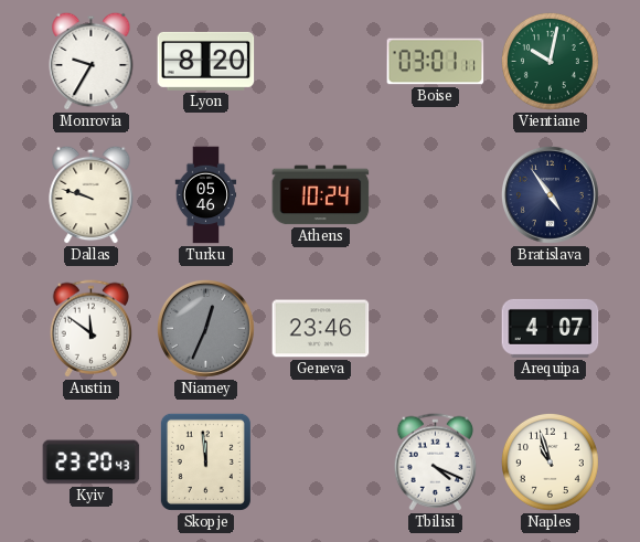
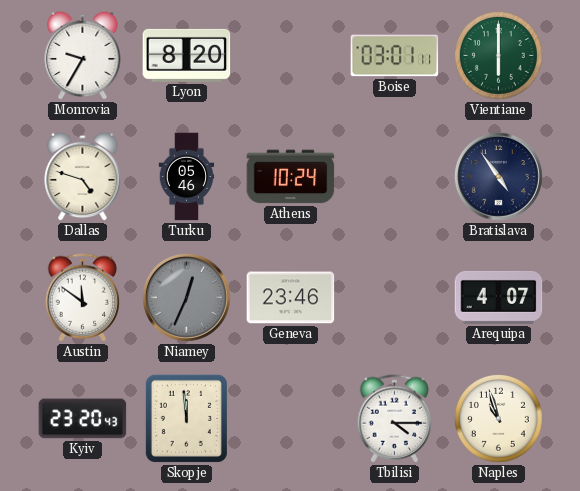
Vientiane: 10:02 -> 6:00
Dallas: 9:48 -> 4:48
Tbilisi: 4:19 -> 4:15
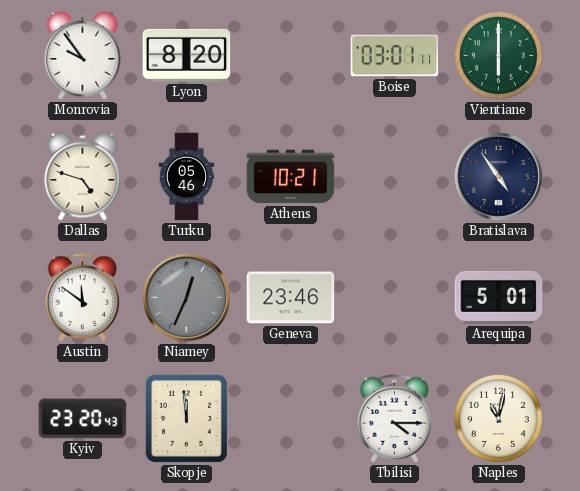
Monrovia: 9:35 -> 9:54
Athens: 10:24 -> 10:21
Arequipa: 4:07 -> 5:01
Naples: 10:57 -> 11:02
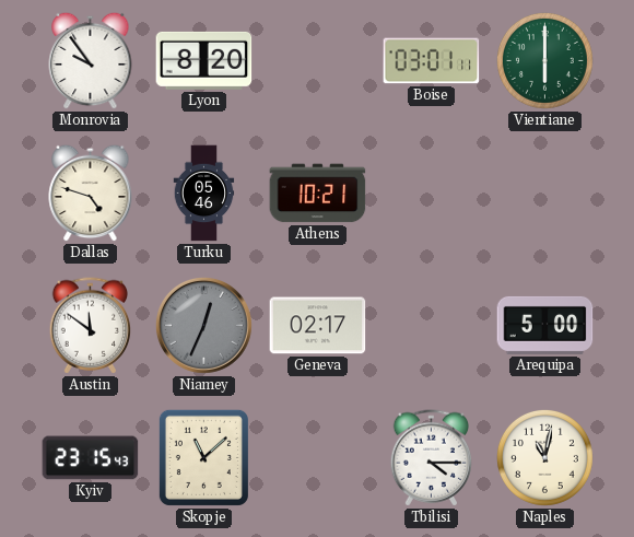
Bratislava: 4:54 -> none
Geneva: 23:46 -> 02:17
Arequipa: 5:01 -> 5:00
Kyiv: 23:20 -> 23:15
Skopje: 11:59 -> 11:08
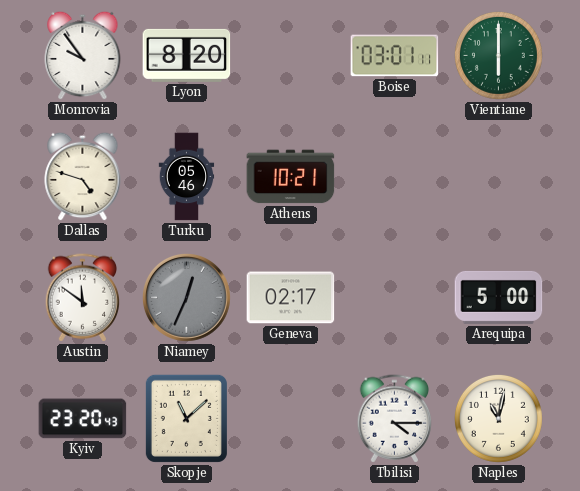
Kyiv: 23:15 -> 23:20
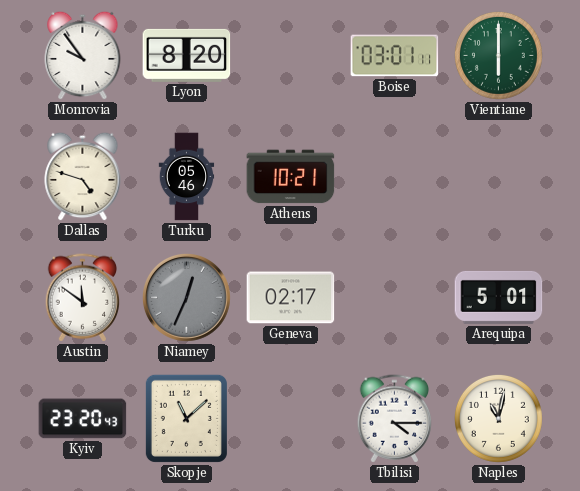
Arequipa: 5:00 -> 5:01
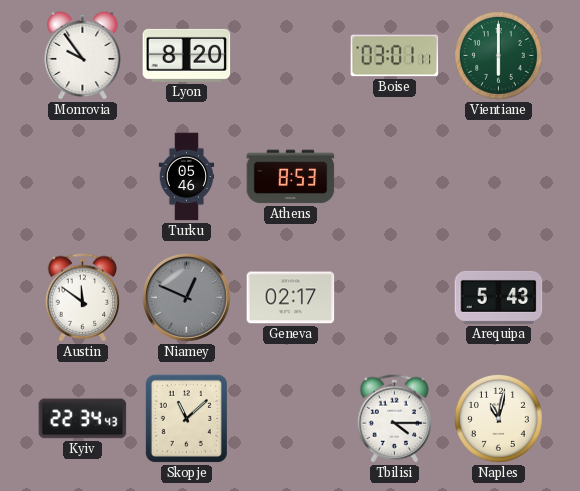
Dallas: 4:48 -> none
Athens: 10:21 -> 8:53
Niamey: 12:34 -> 12:49
Arequipa: 5:01 -> 5:43
Kyiv: 23:20 -> 22:34
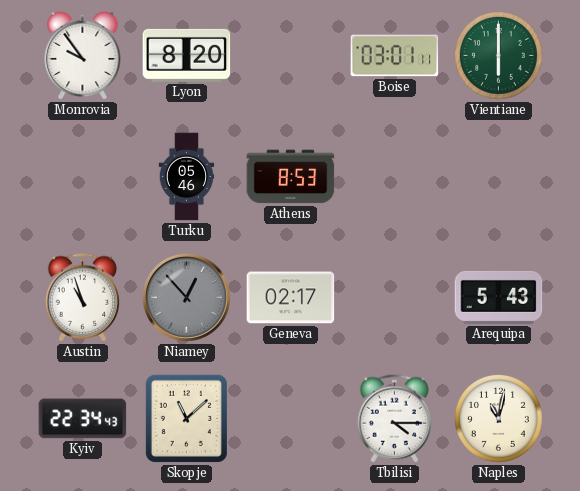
Austin: 11:51 -> 10:57
Niamey: 12:49 -> 12:53
